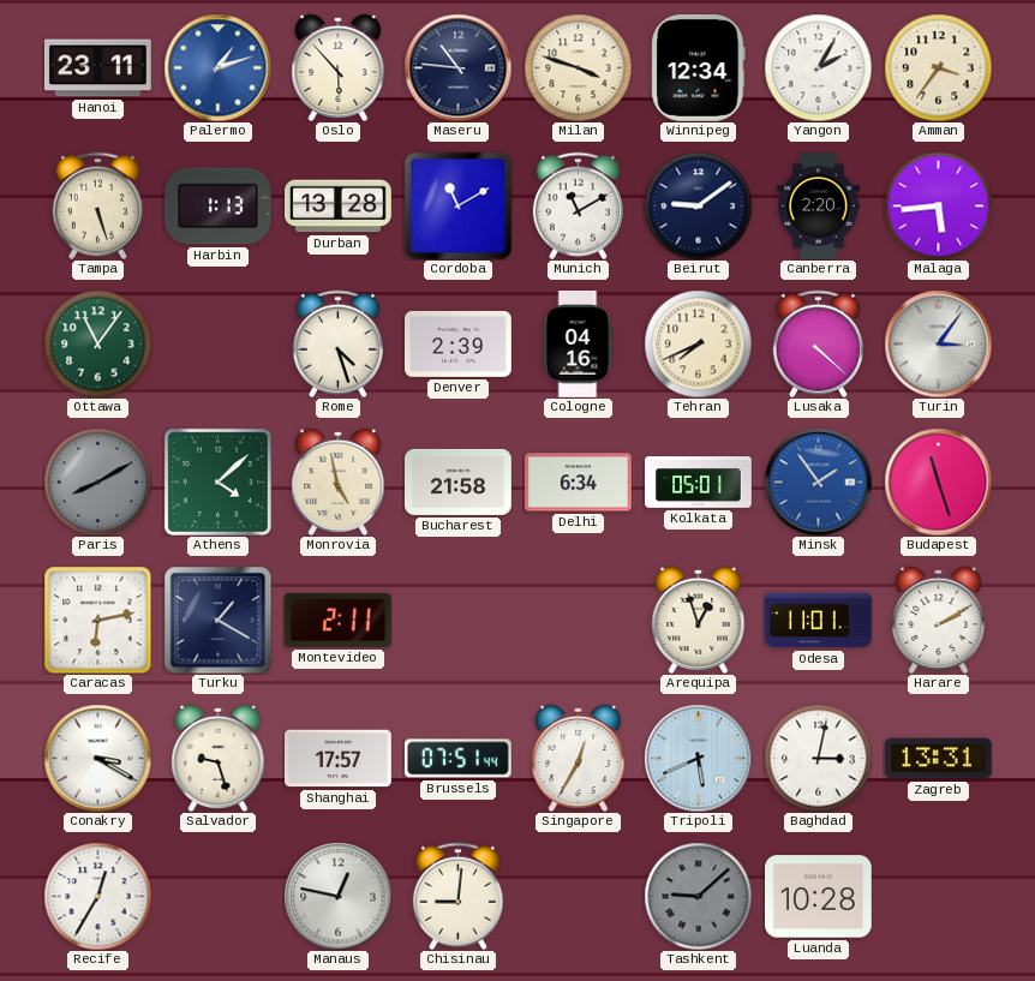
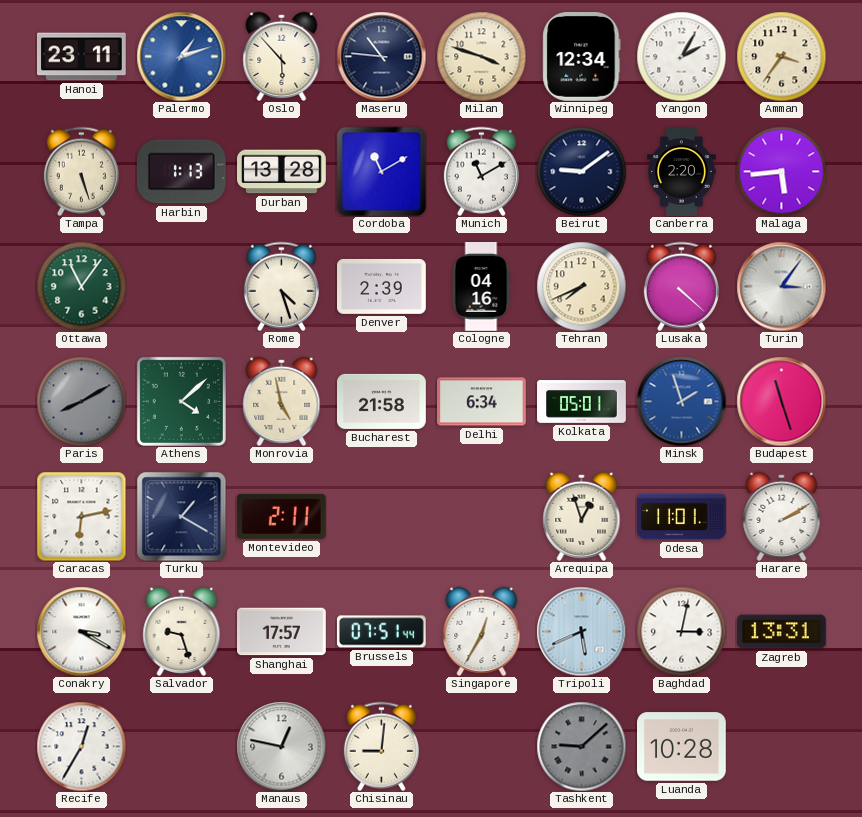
Minsk: 1:54 -> 1:57
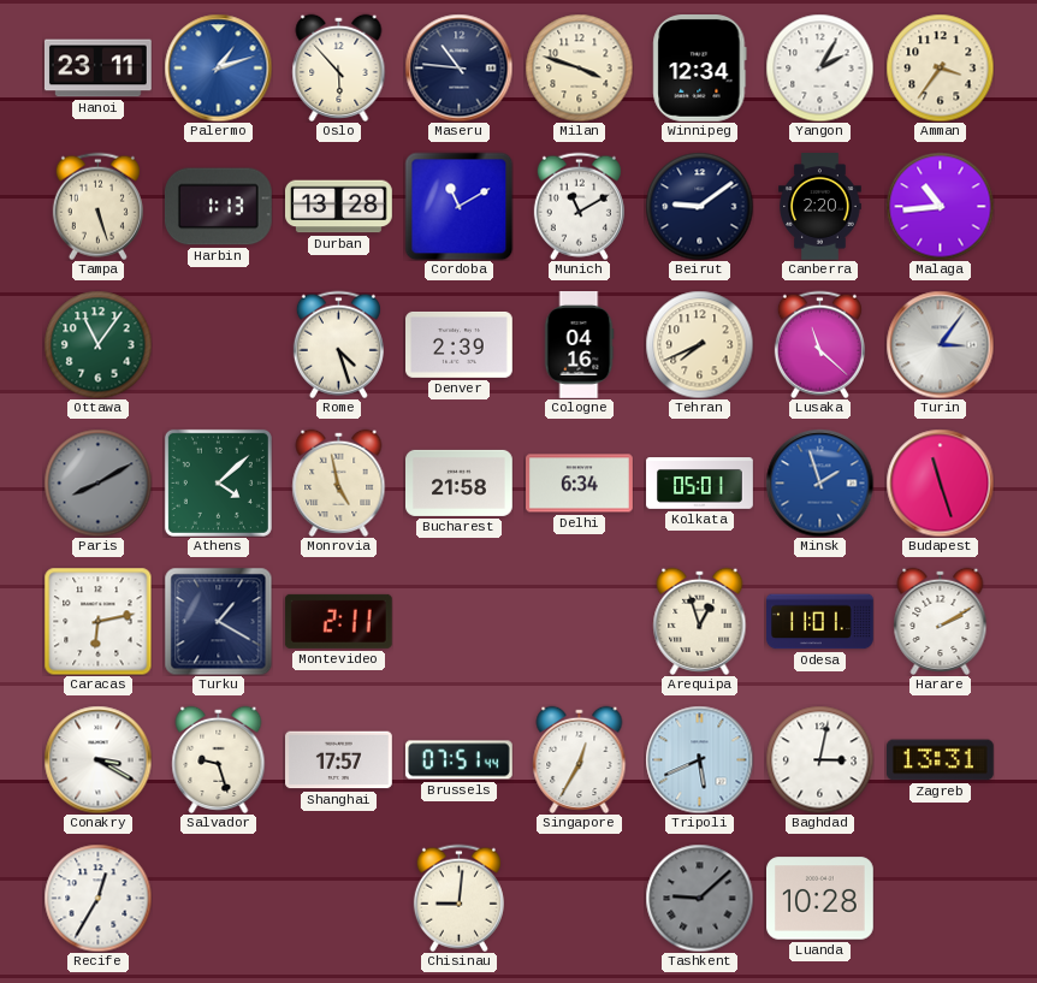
Malaga: 5:44 -> 10:44
Lusaka: 4:22 -> 11:22
Manaus: 12:47 -> none
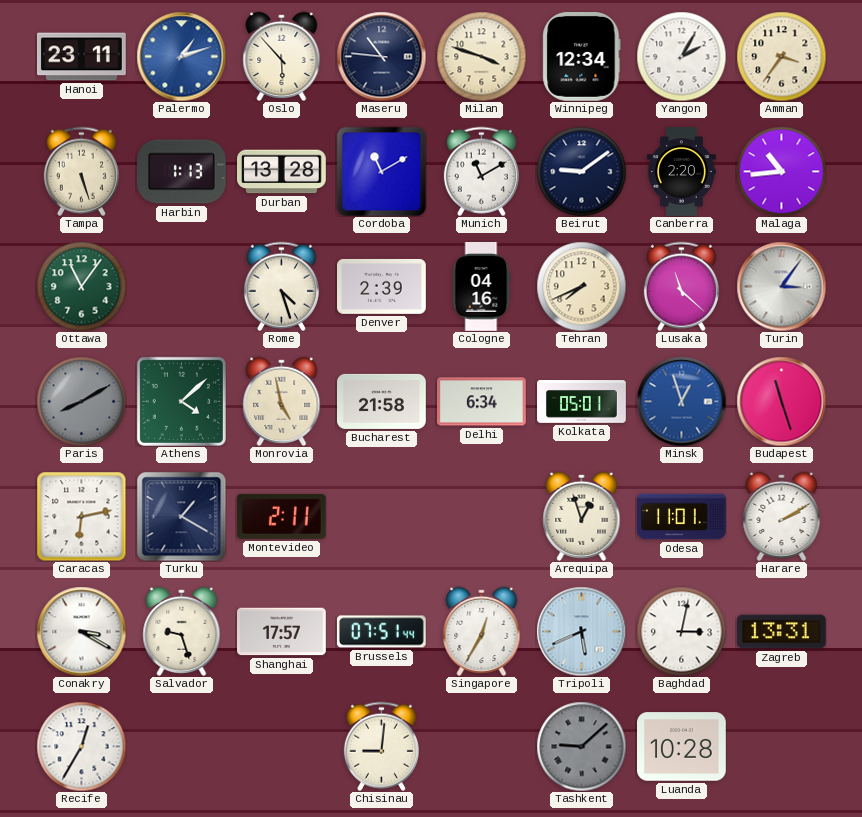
Minsk: 1:57 -> 12:57
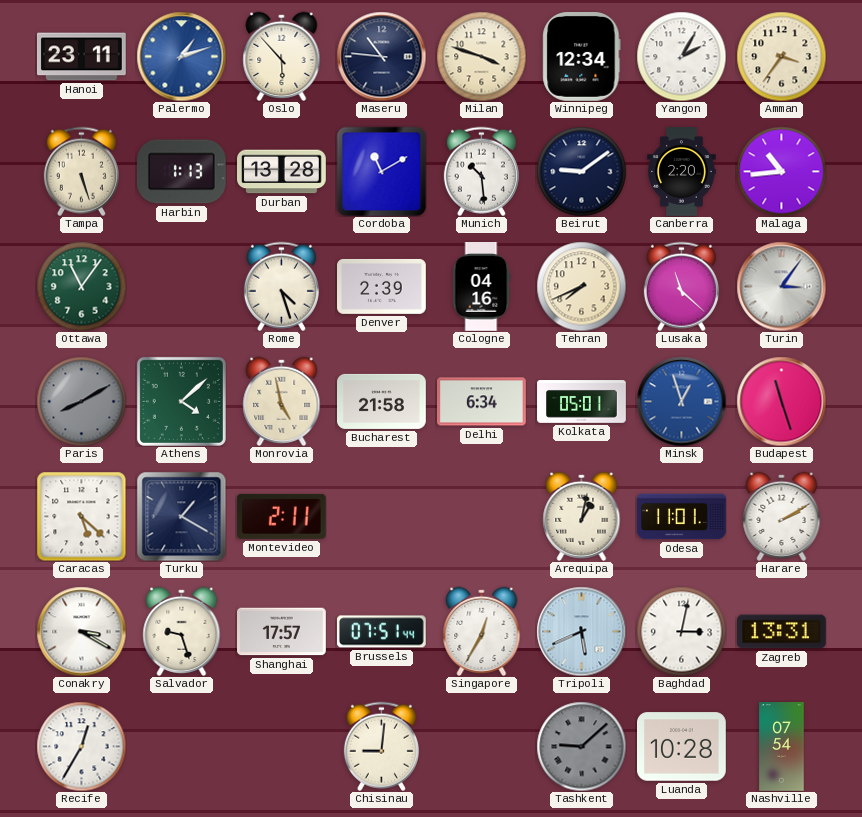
Munich: 11:10 -> 10:29
Caracas: 6:13 -> 5:22
Arequipa: 12:57 -> 1:02
Nashville: none -> 07:54
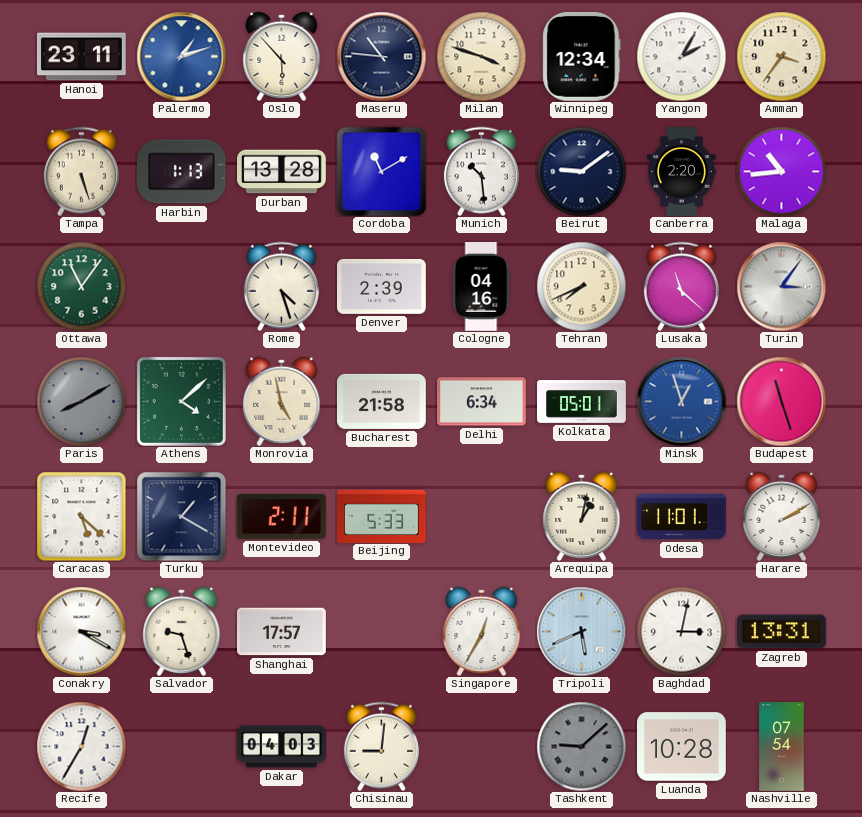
Beijing: none -> 5:33
Brussels: 07:51 -> none
Dakar: none -> 04:03
